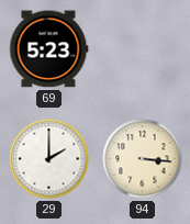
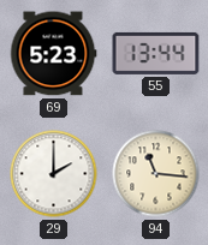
55: none -> 13:44
94: 3:16 -> 11:16
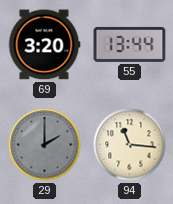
69: 5:23 -> 3:20
29 dial: white -> grey
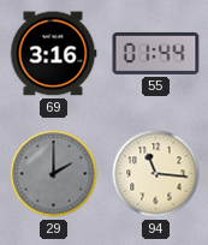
69: 3:20 -> 3:16
55: 13:44 -> 01:44
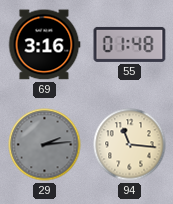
55: 01:44 -> 01:48
29: 2:00 -> 2:14
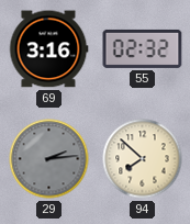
55: 01:48 -> 02:32
94: 11:16 -> 7:52
